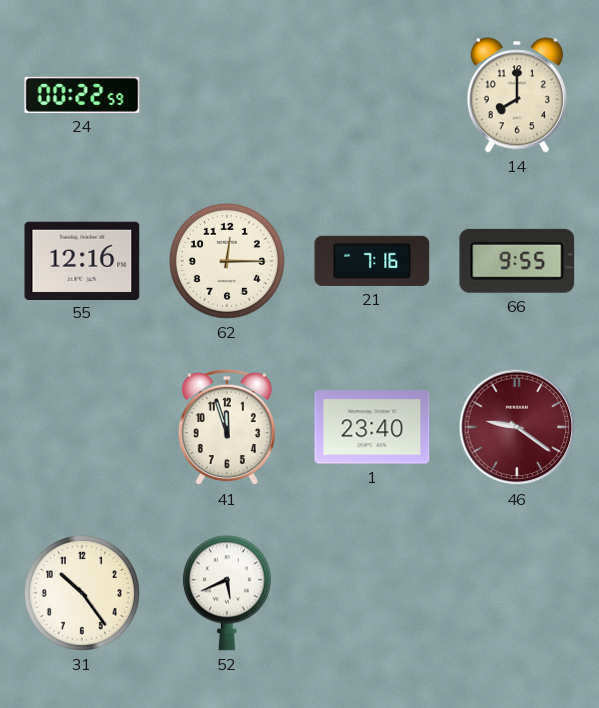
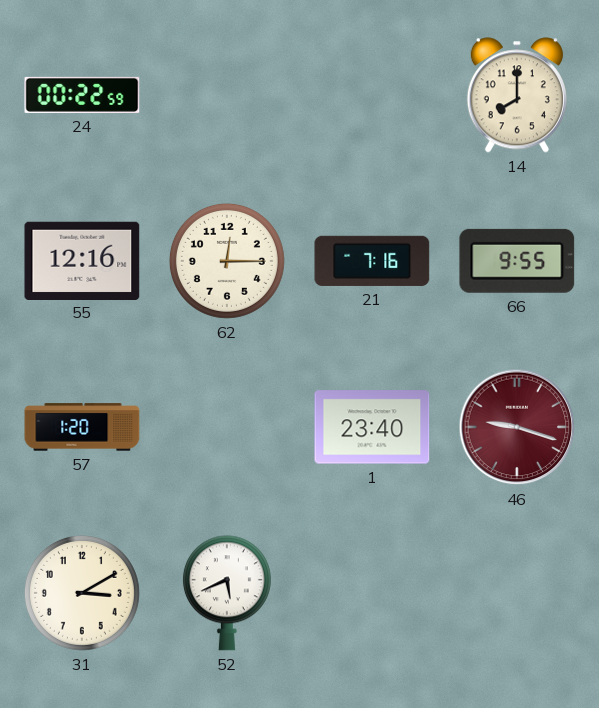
57: none -> 1:20
41: 11:57 -> none
46: 9:21 -> 9:18
31: 10:24 -> 3:10
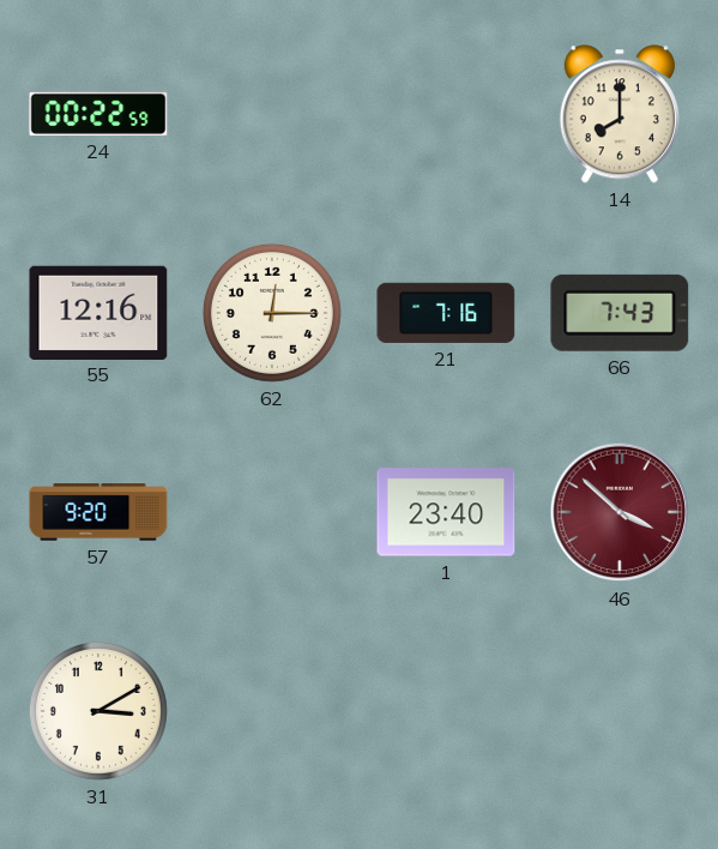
66: 9:55 -> 7:43
57: 1:20 -> 9:20
46: 9:18 -> 3:52
52: 5:41 -> none
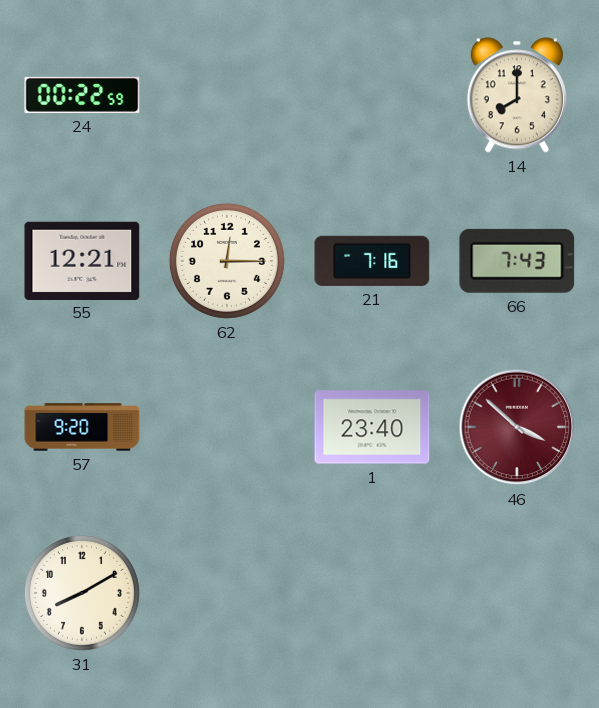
55: 12:16 -> 12:21
31: 3:10 -> 8:10
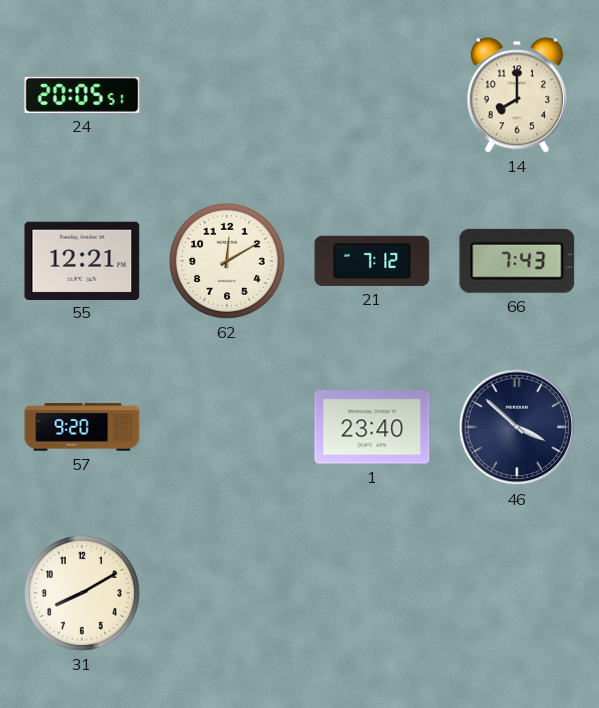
24: 00:22 -> 20:05
62: 12:15 -> 12:10
21: 7:16 -> 7:12
46 dial: burgundy -> navy
